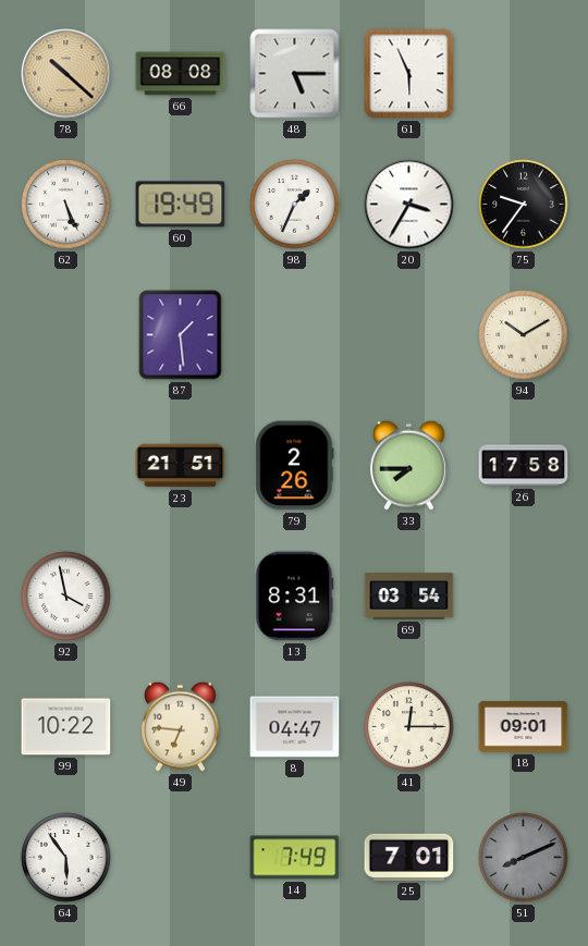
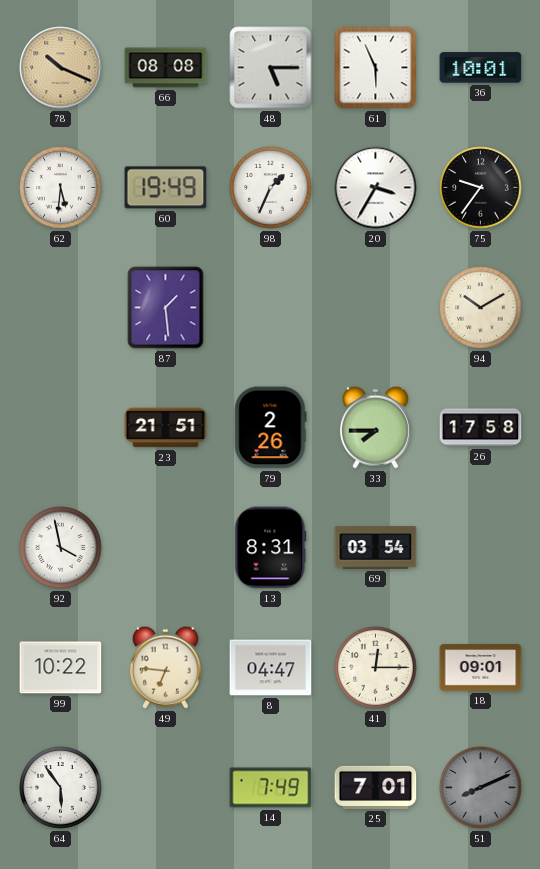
78: 10:22 -> 10:19
36: none -> 10:01
62: 5:26 -> 5:31
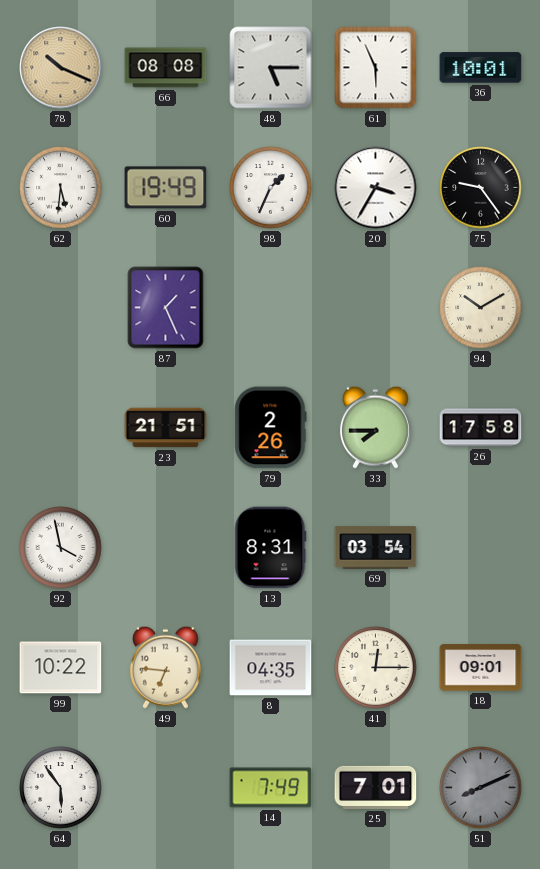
75: 9:36 -> 9:24
87: 1:29 -> 1:26
8: 04:47 -> 04:35
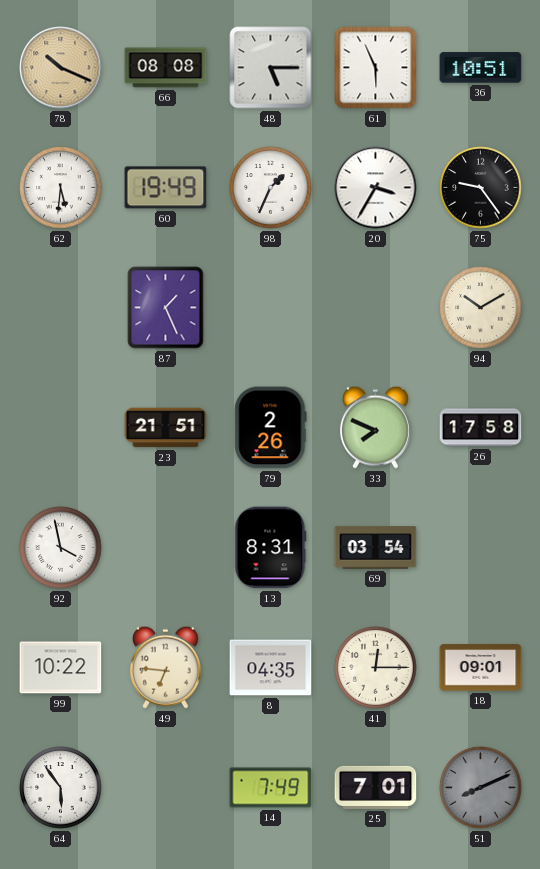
36: 10:01 -> 10:51
33: 7:45 -> 7:49
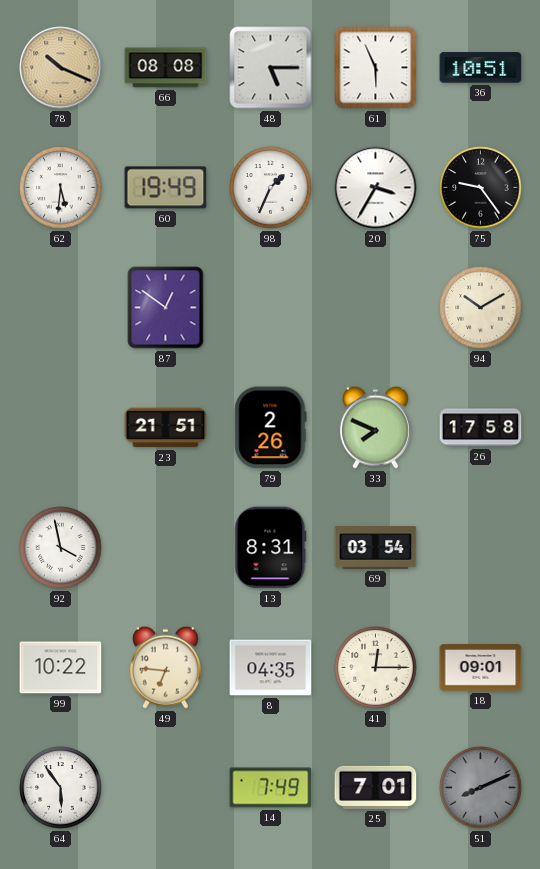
87: 1:26 -> 12:51
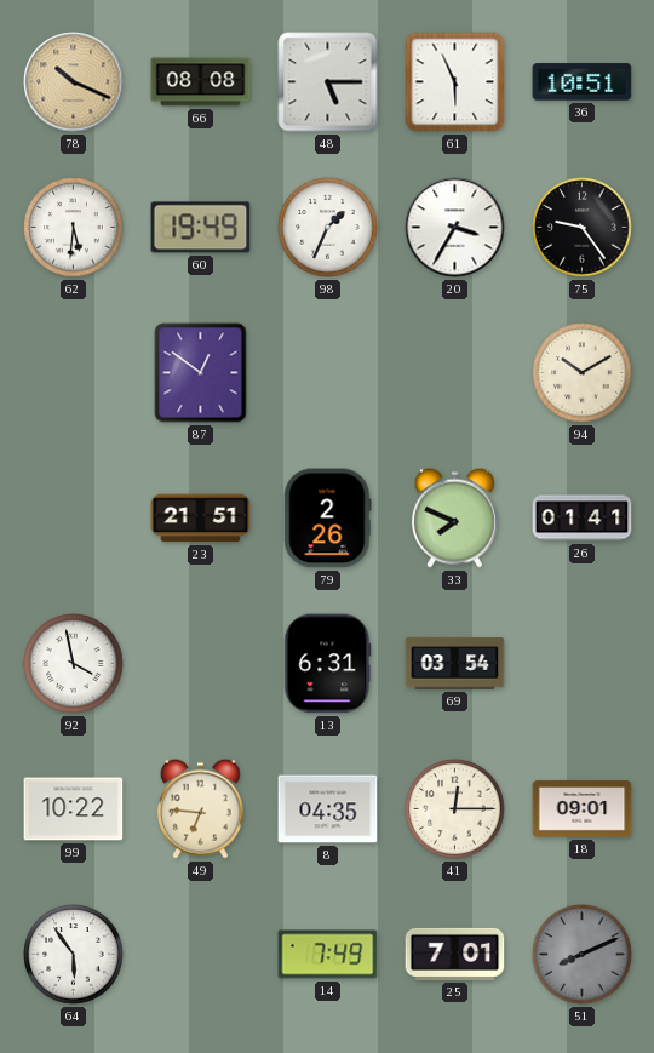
26: 17:58 -> 01:41
13: 8:31 -> 6:31
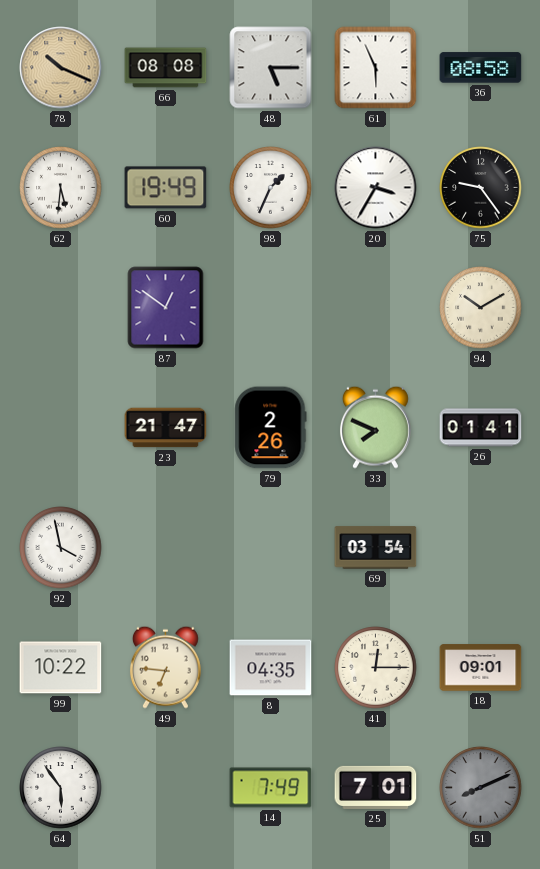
36: 10:51 -> 08:58
23: 21:51 -> 21:47
13: 6:31 -> none
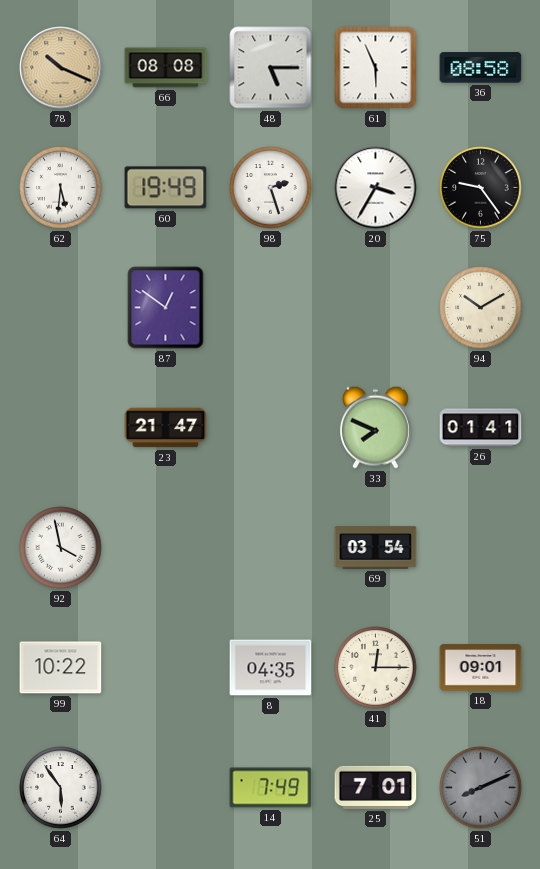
98: 1:34 -> 2:27
79: 2:26 -> none
49: 6:46 -> none
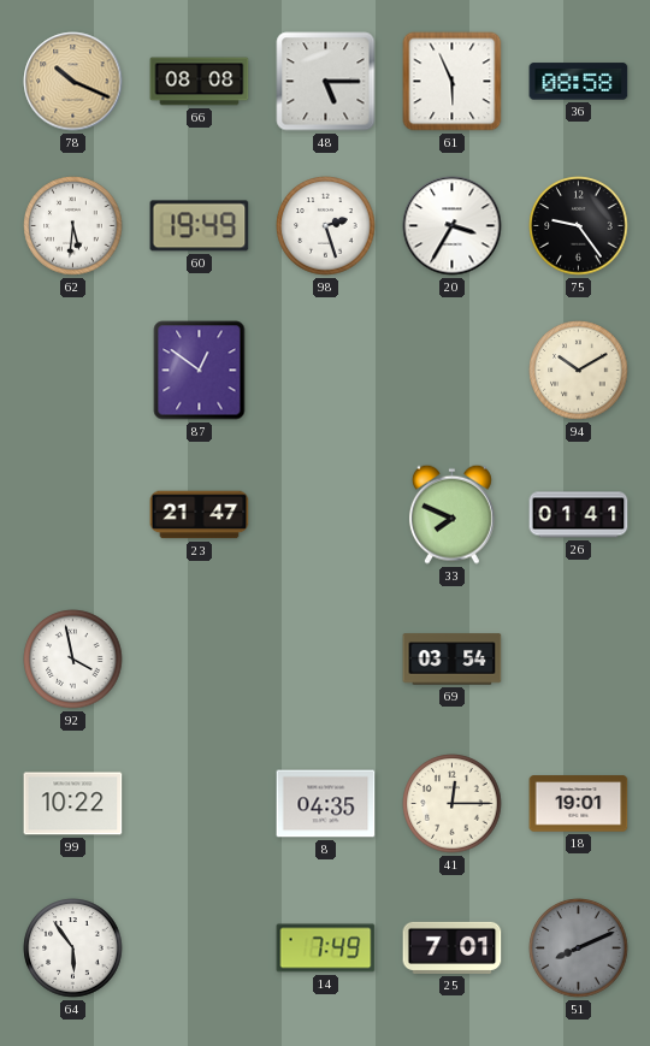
18: 09:01 -> 19:01
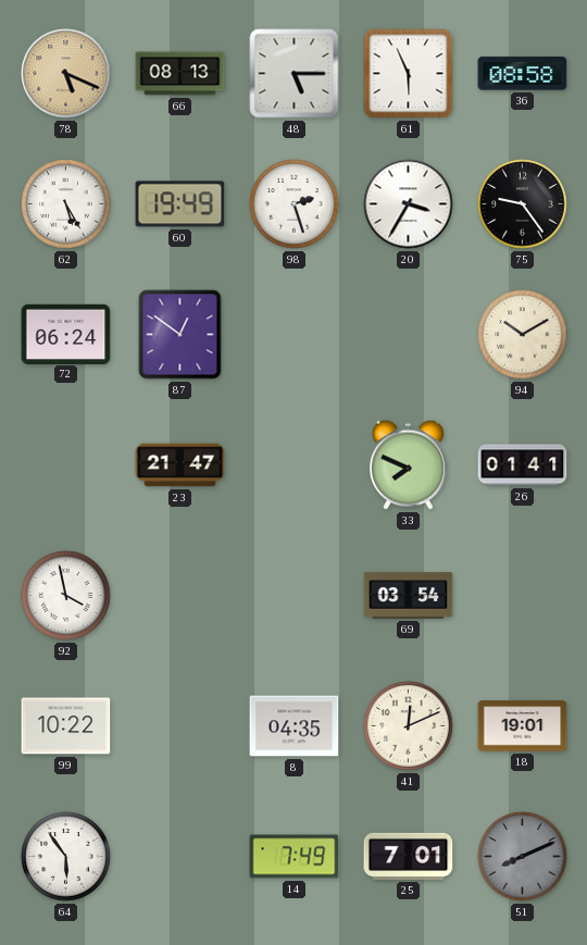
78: 10:19 -> 5:19
66: 08:08 -> 08:13
62: 5:31 -> 5:25
72: none -> 06:24
41: 12:15 -> 12:11
